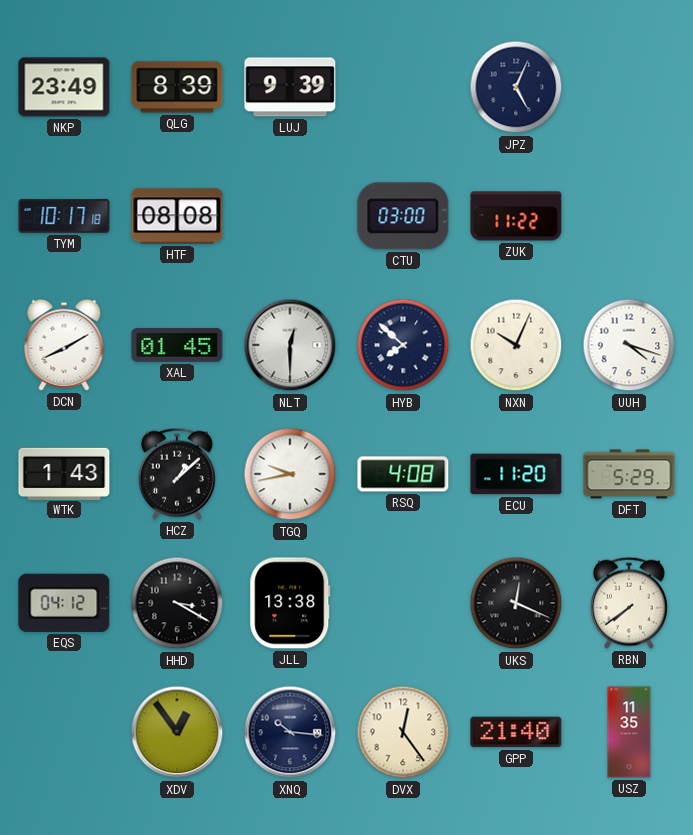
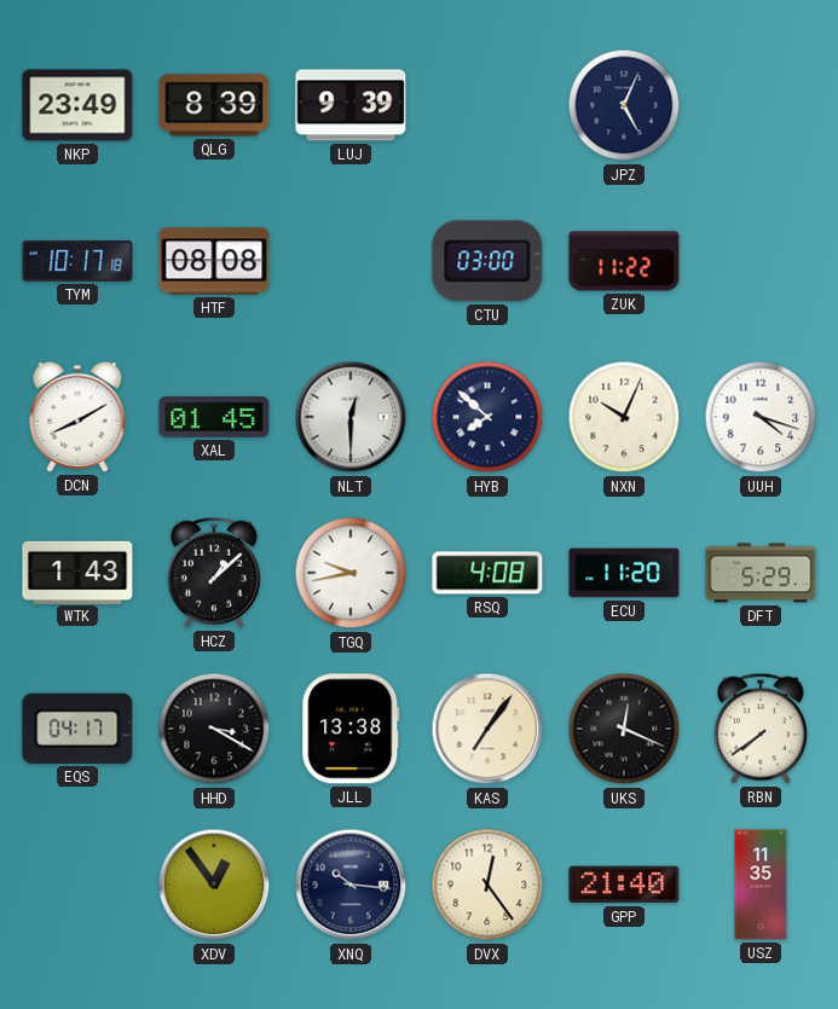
EQS: 04:12 -> 04:17
KAS: none -> 7:06
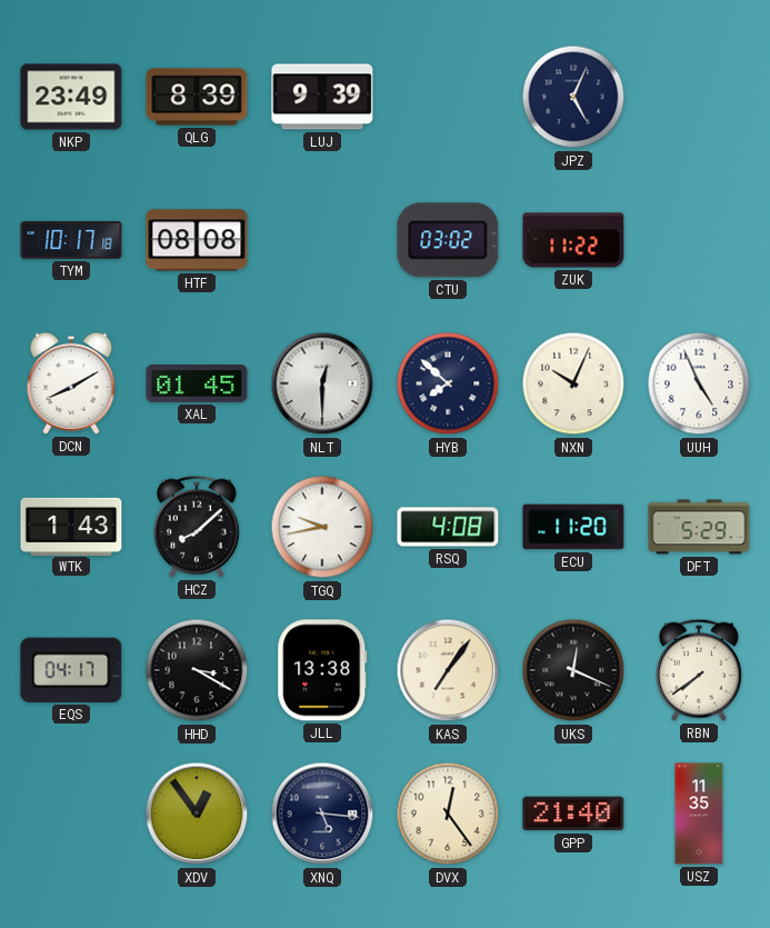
CTU: 03:00 -> 03:02
UUH: 4:18 -> 4:56
HCZ: 1:08 -> 8:08
XNQ: 10:16 -> 5:16
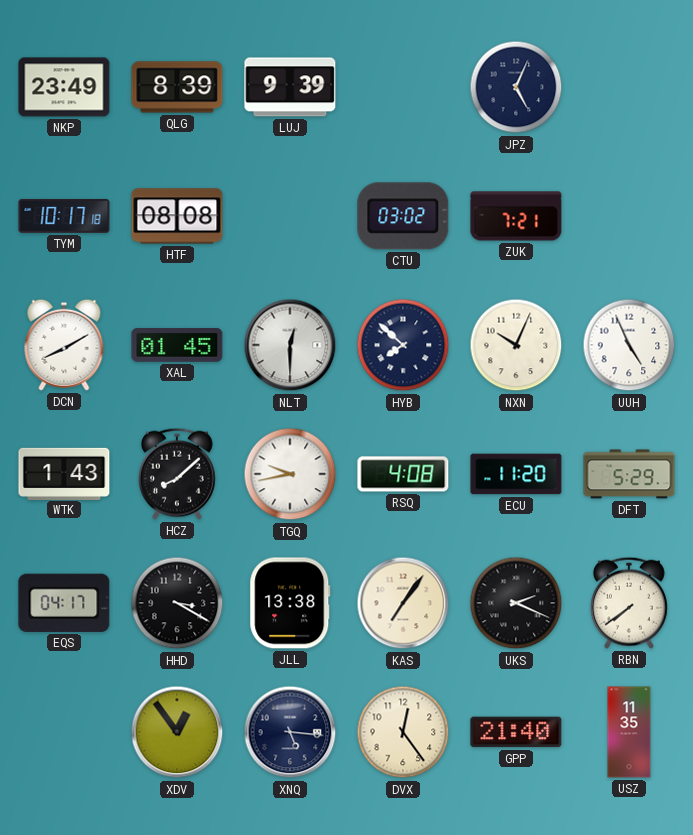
ZUK: 11:22 -> 7:21
UKS: 12:19 -> 2:19
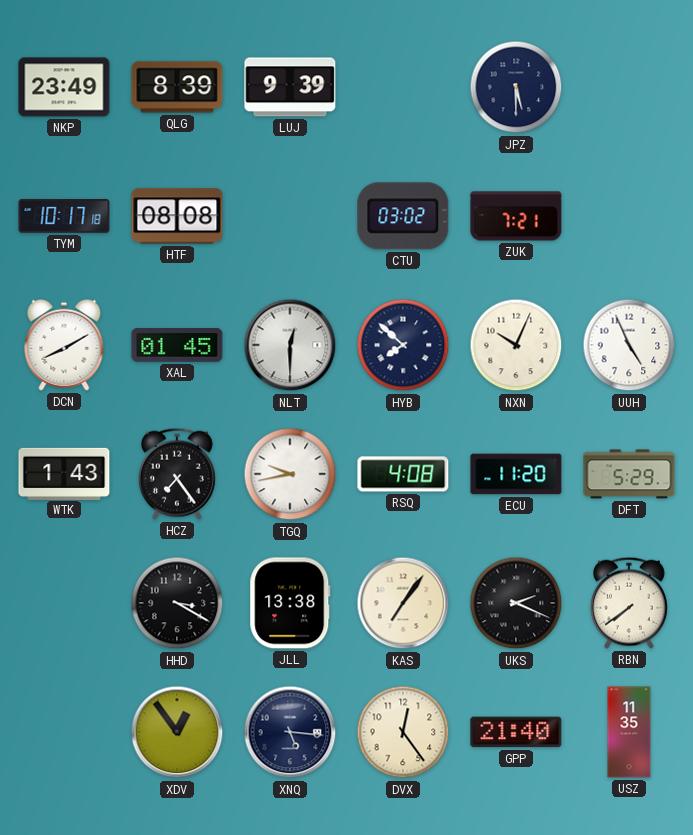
JPZ: 5:04 -> 5:30
HCZ: 8:08 -> 7:24
EQS: 04:17 -> none
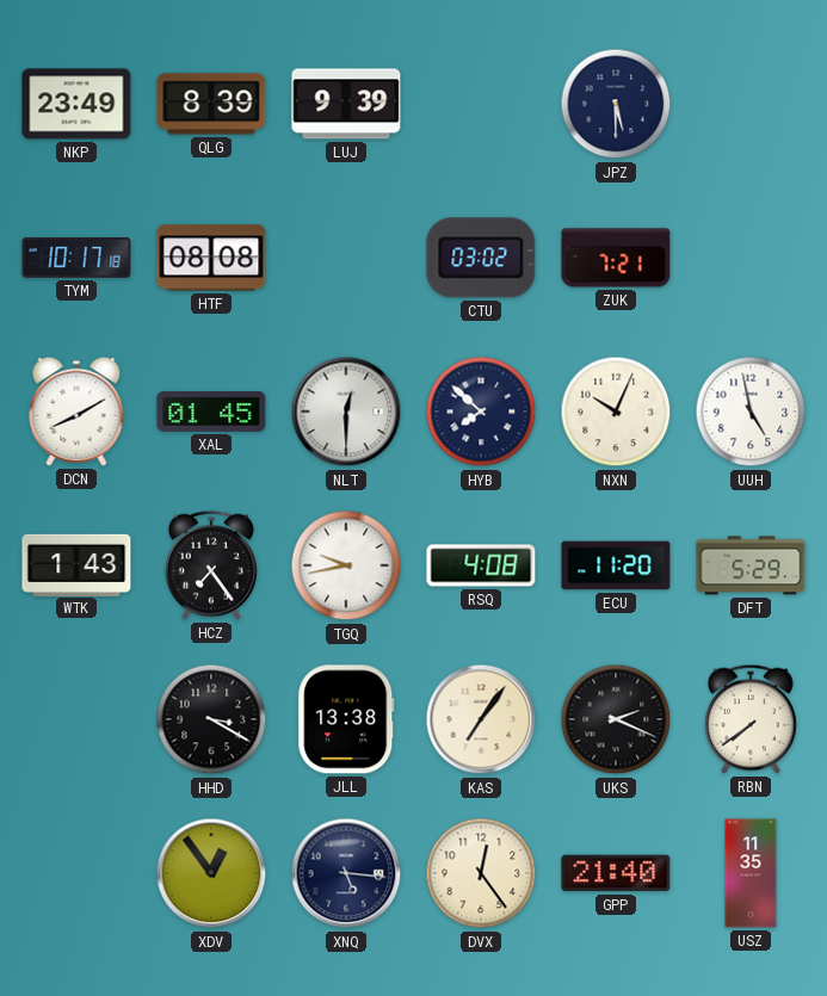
UUH: 4:56 -> 4:58
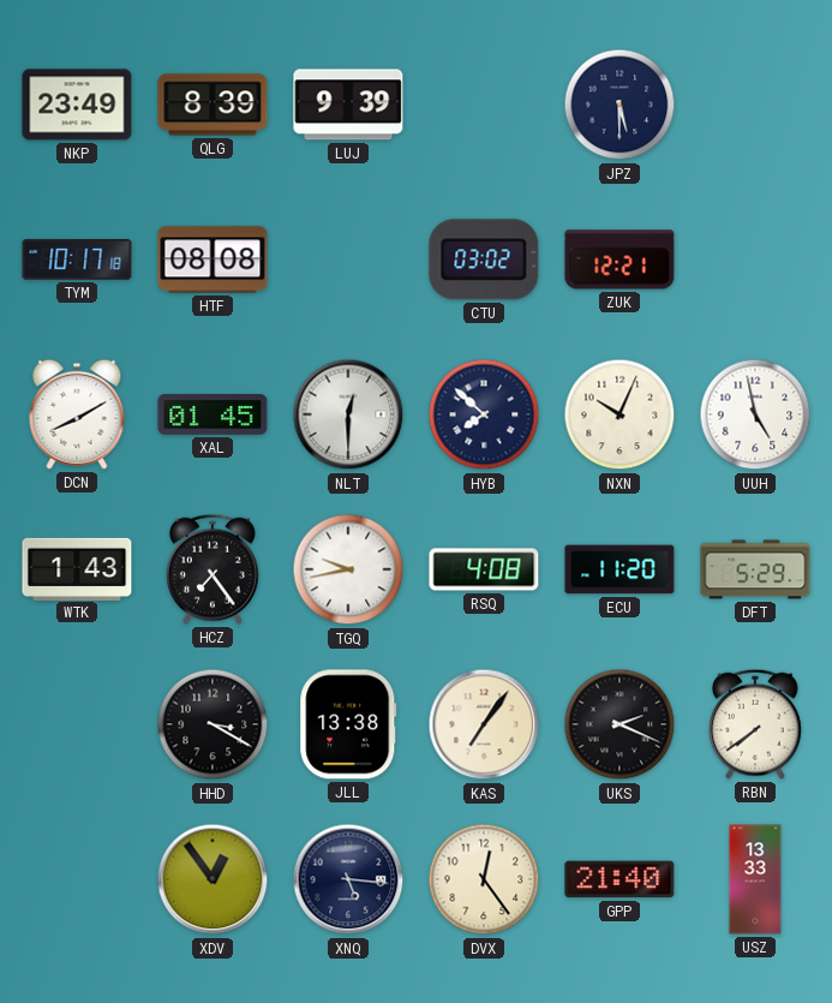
ZUK: 7:21 -> 12:21
USZ: 11:35 -> 13:33
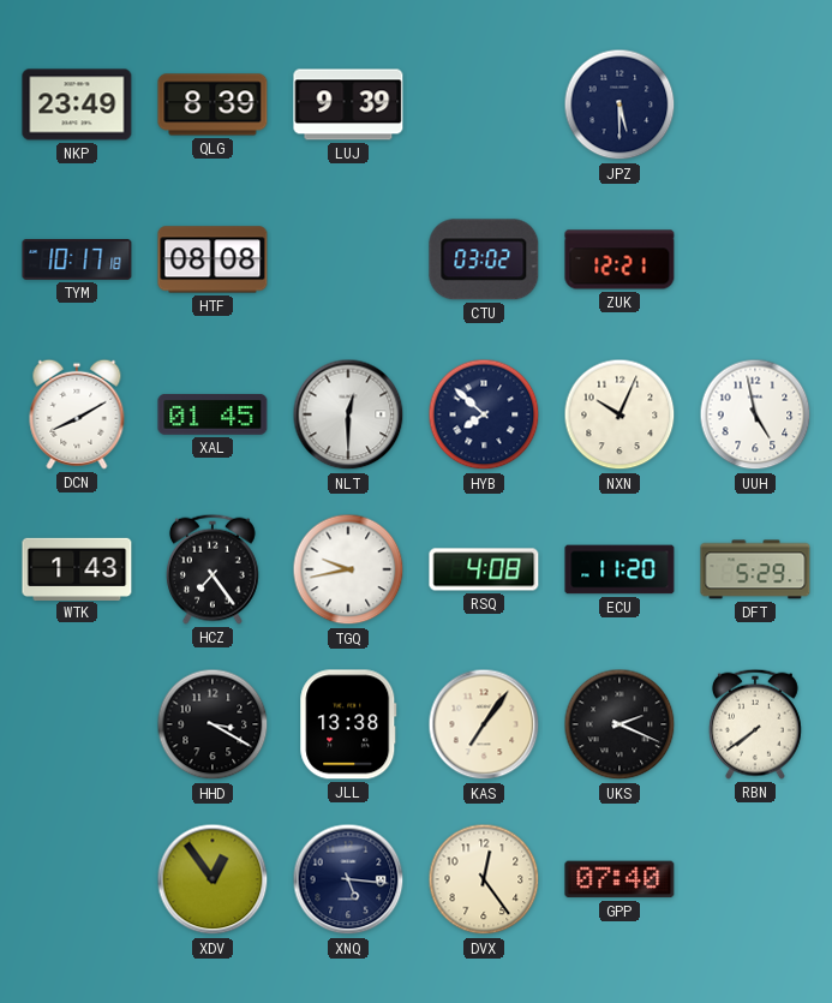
GPP: 21:40 -> 07:40
USZ: 13:33 -> none
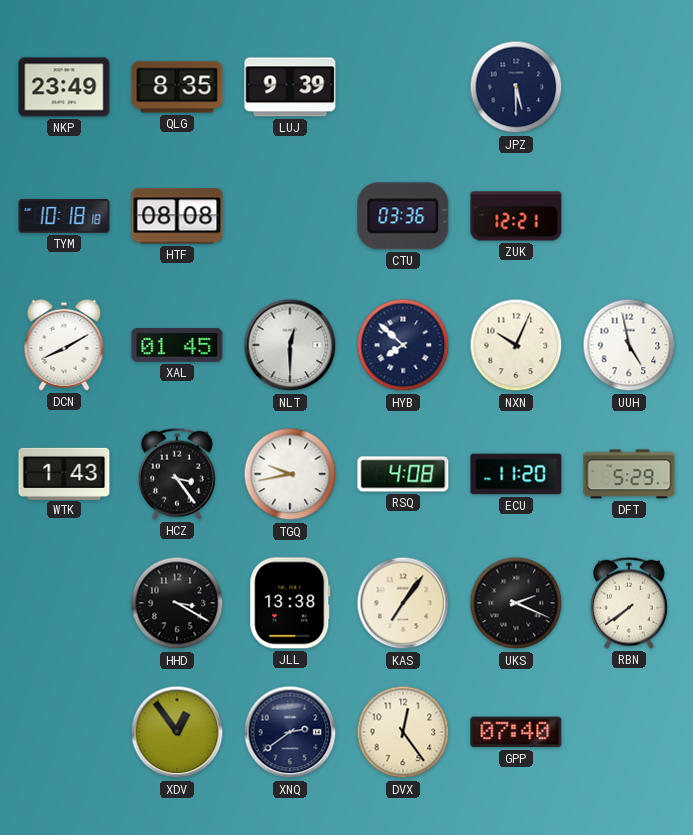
QLG: 8:39 -> 8:35
TYM: 10:17 -> 10:18
CTU: 03:02 -> 03:36
HCZ: 7:24 -> 3:24
XNQ: 5:16 -> 2:39
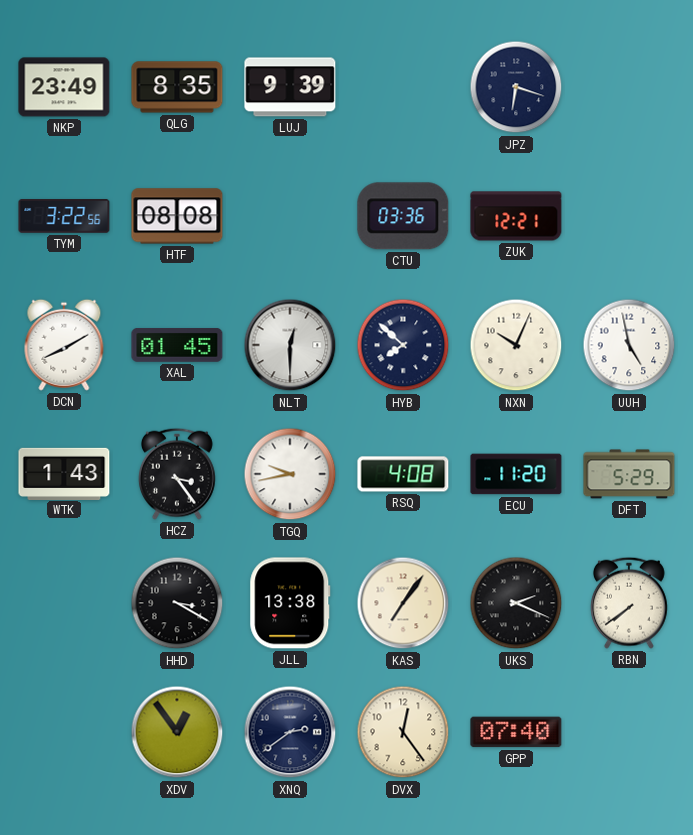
JPZ: 5:30 -> 6:18
TYM: 10:18 -> 3:22
